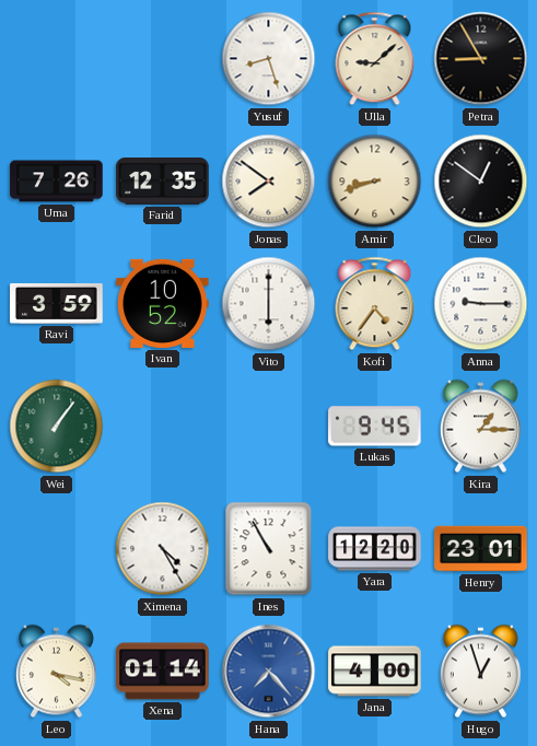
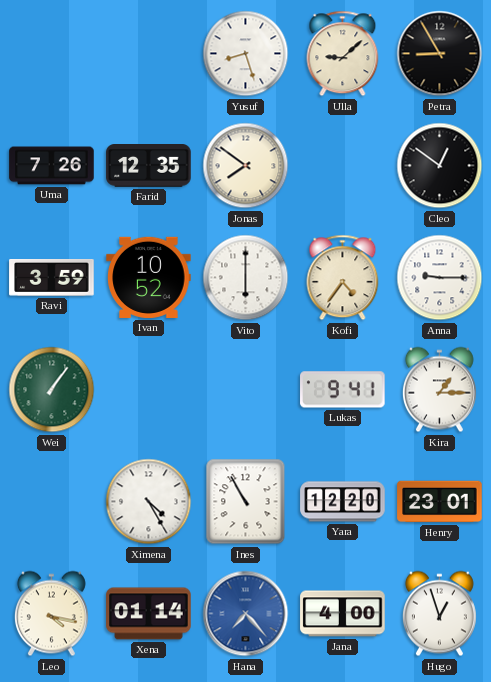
Amir: 8:42 -> none
Lukas: 9:45 -> 9:41
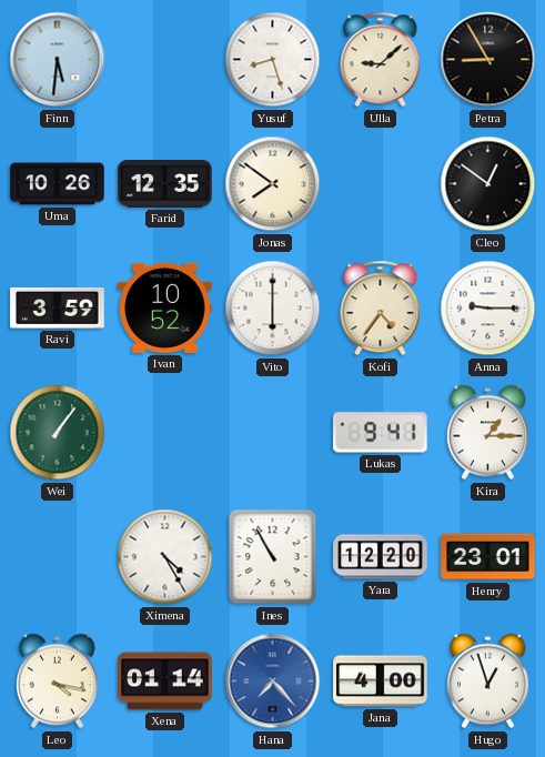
Finn: none -> 5:31
Uma: 7:26 -> 10:26
